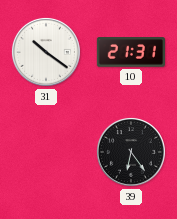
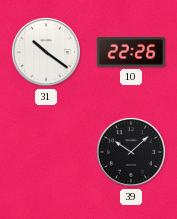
10: 21:31 -> 22:26
39: 6:24 -> 10:08
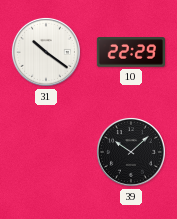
10: 22:26 -> 22:29
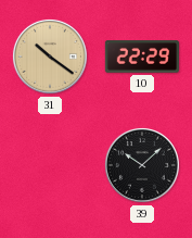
31 dial: white -> champagne
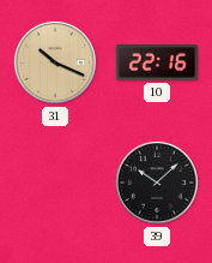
31: 10:21 -> 10:19
10: 22:29 -> 22:16
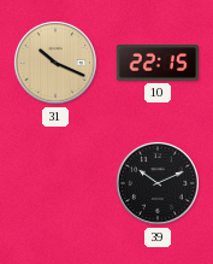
10: 22:16 -> 22:15
39: 10:08 -> 10:11
